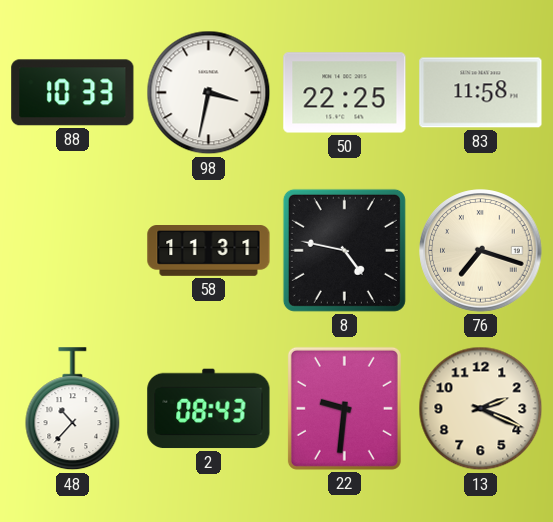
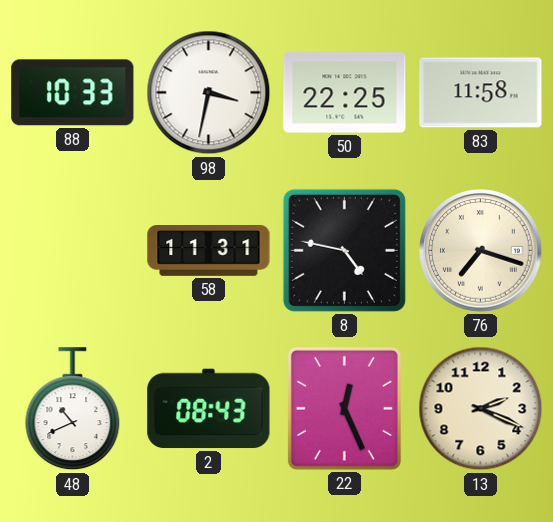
48: 10:37 -> 10:41
22: 9:31 -> 12:26
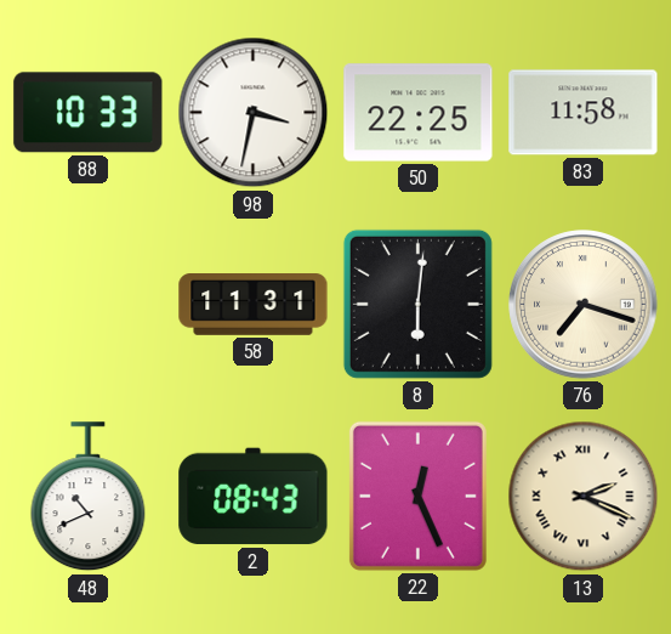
8: 4:47 -> 6:01
13 numerals: Arabic -> Roman
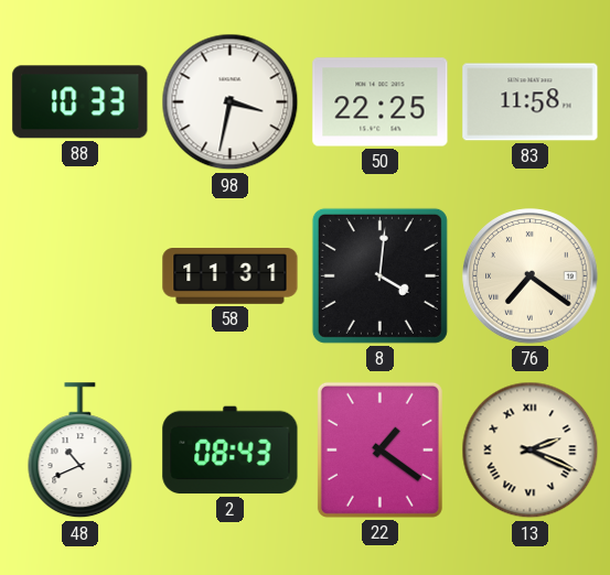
8: 6:01 -> 4:01
76: 7:18 -> 7:21
22: 12:26 -> 1:21
